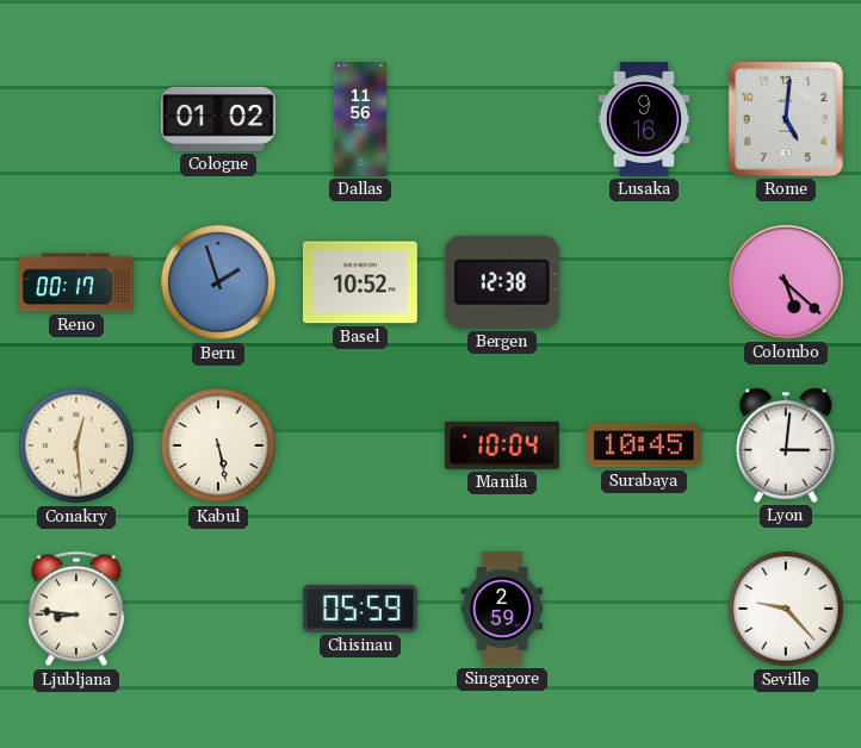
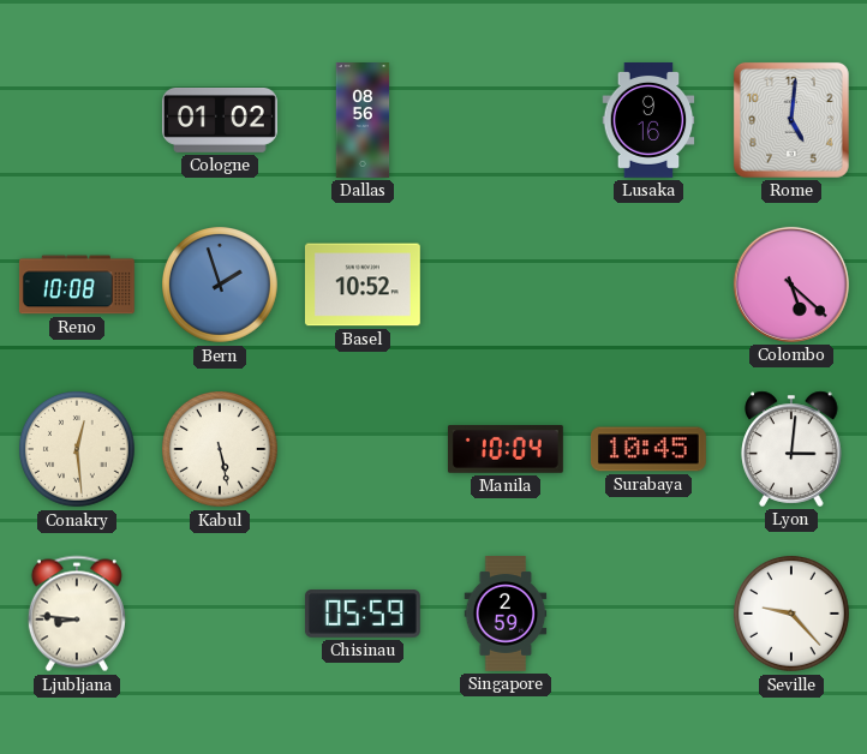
Dallas: 11:56 -> 08:56
Reno: 00:17 -> 10:08
Bergen: 12:38 -> none
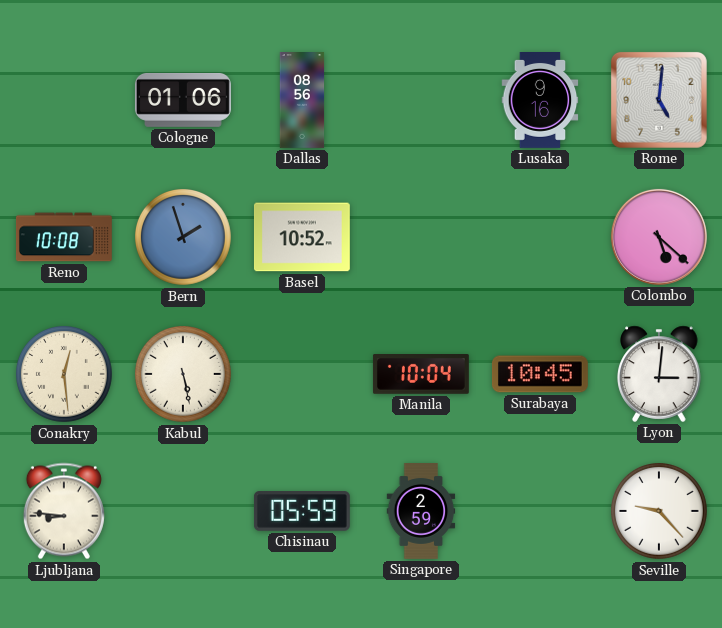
Cologne: 01:02 -> 01:06
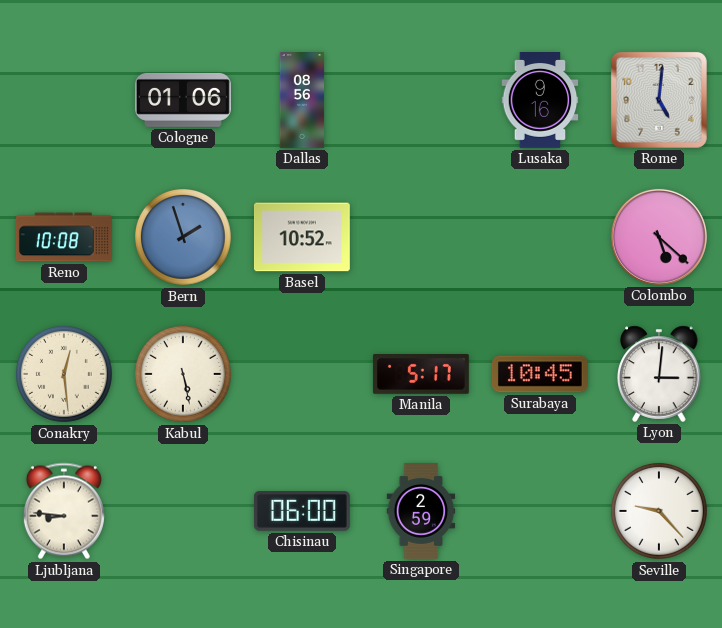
Manila: 10:04 -> 5:17
Chisinau: 05:59 -> 06:00
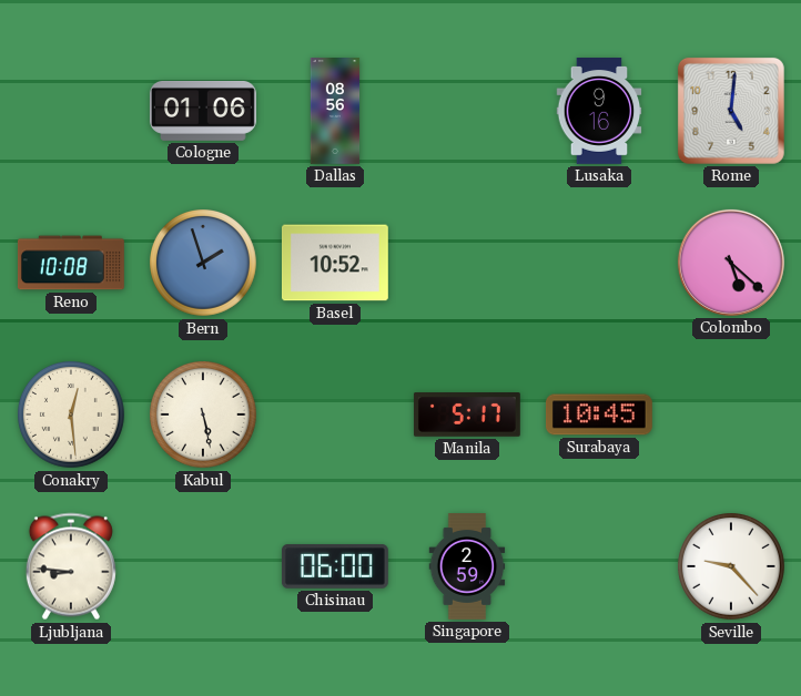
Lyon: 3:01 -> none
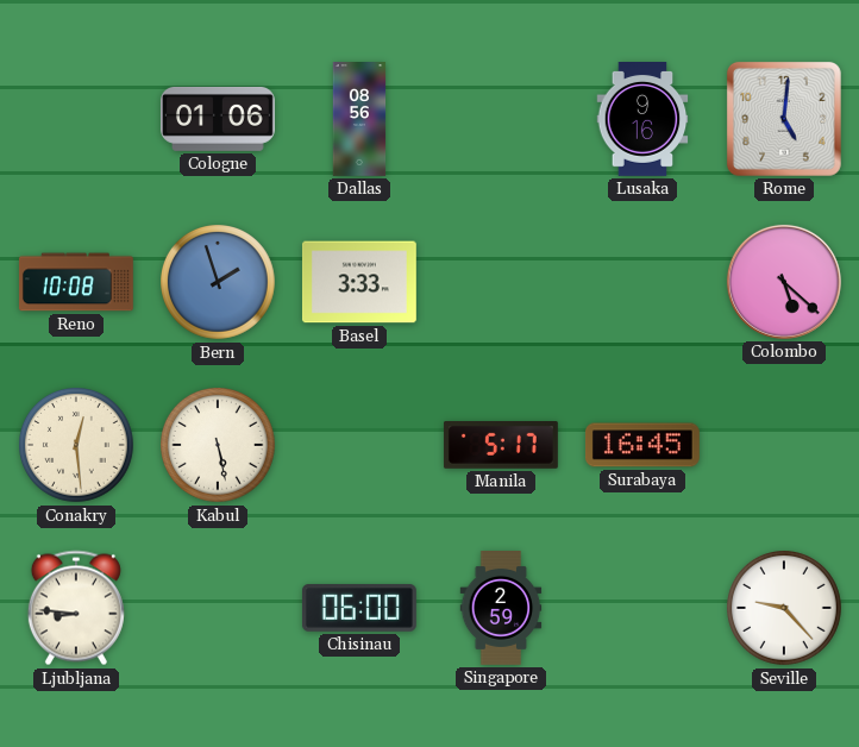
Basel: 10:52 -> 3:33
Surabaya: 10:45 -> 16:45
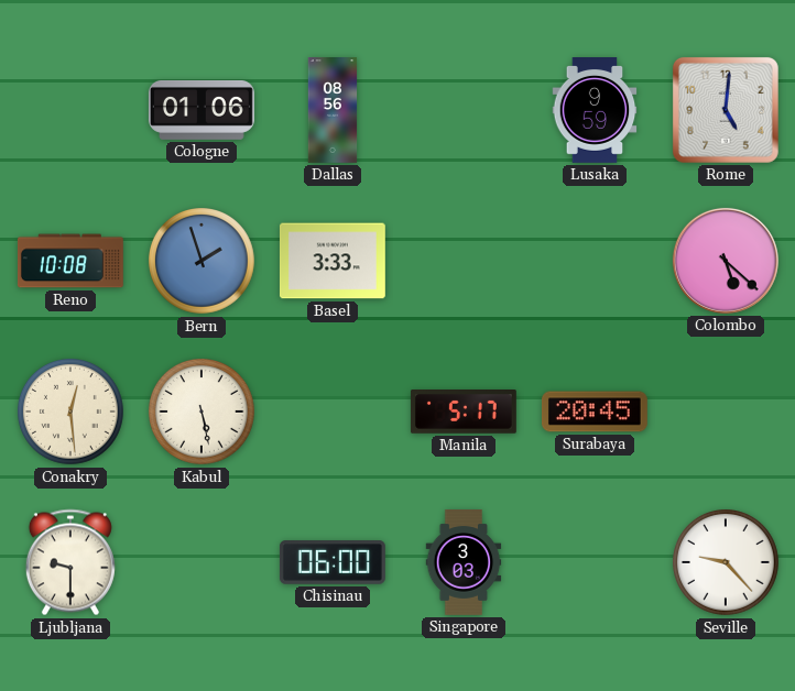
Lusaka: 9:16 -> 9:59
Surabaya: 16:45 -> 20:45
Ljubljana: 8:46 -> 9:30
Singapore: 2:59 -> 3:03
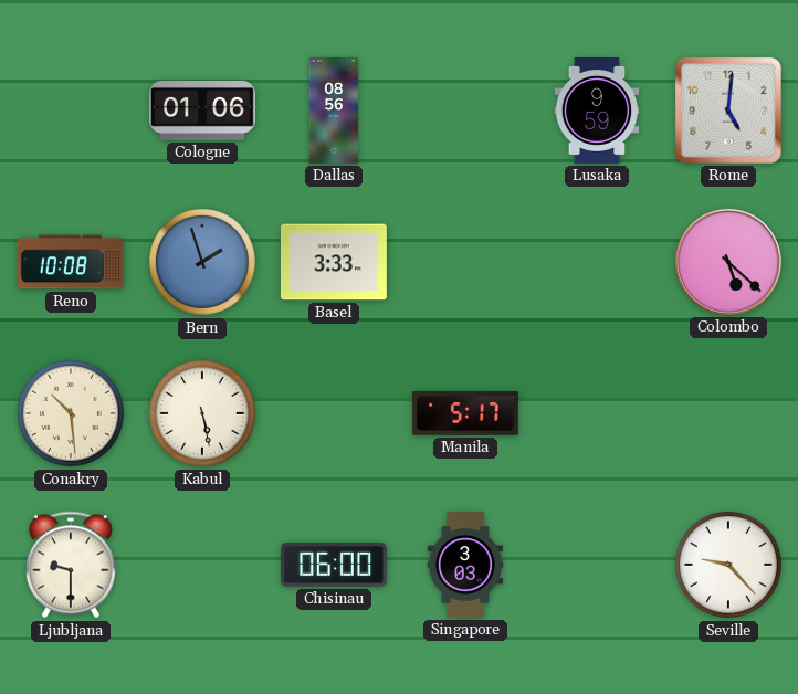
Conakry: 12:29 -> 10:29
Surabaya: 20:45 -> none
